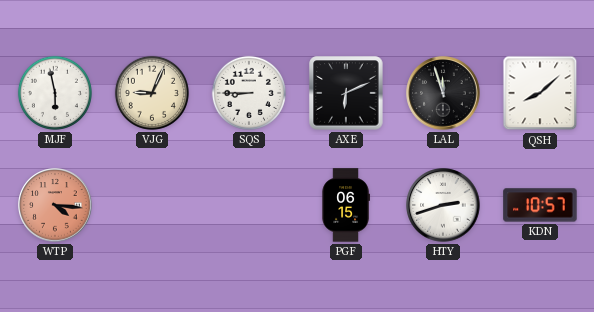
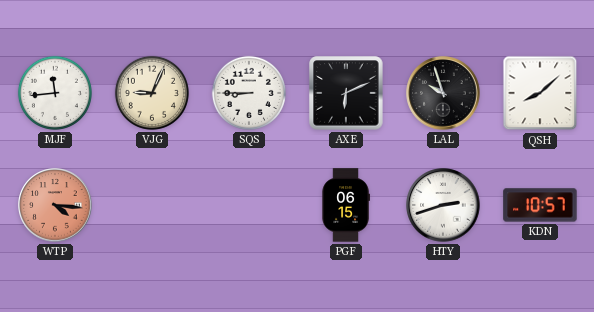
MJF: 5:58 -> 11:44
LAL: 11:57 -> 9:57
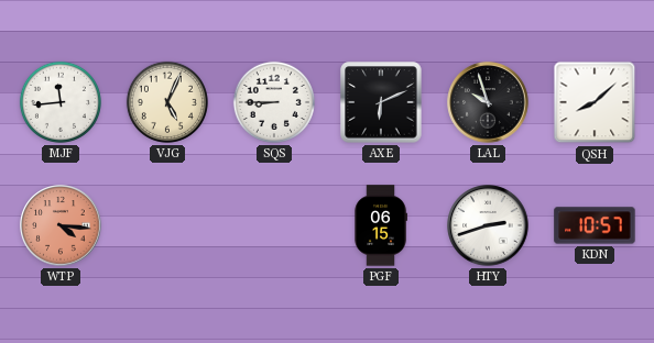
VJG: 9:04 -> 5:04
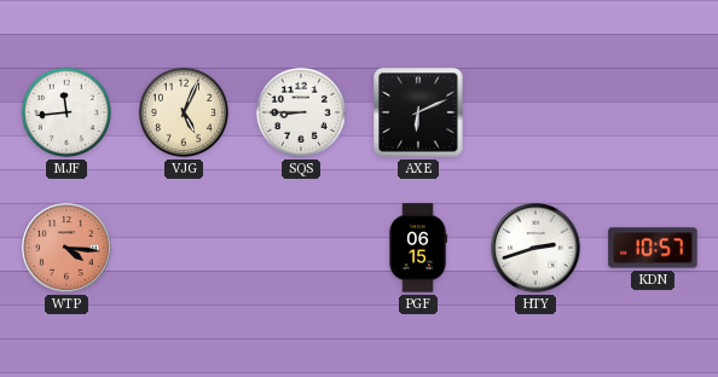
LAL: 9:57 -> none
QSH: 8:08 -> none
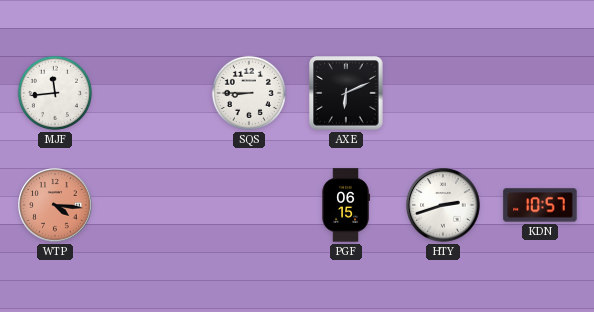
VJG: 5:04 -> none
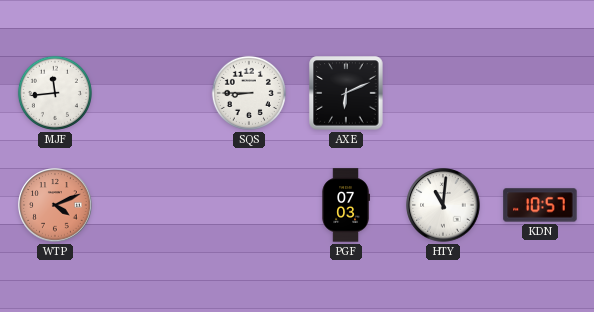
WTP: 4:16 -> 4:11
PGF: 06:15 -> 07:03
HTY: 2:42 -> 11:01
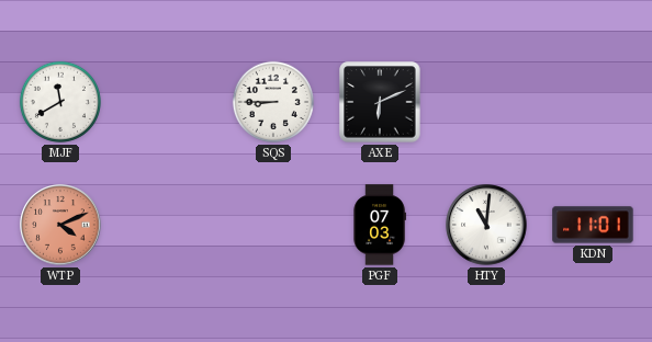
MJF: 11:44 -> 11:40
KDN: 10:57 -> 11:01
